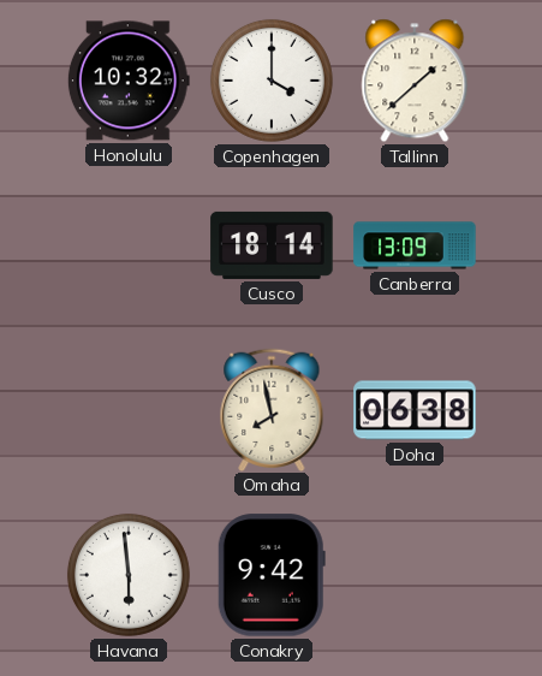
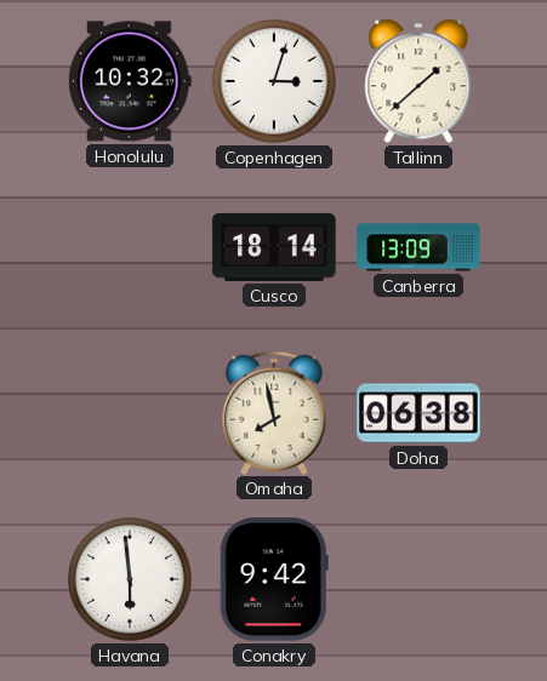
Copenhagen: 4:00 -> 3:03
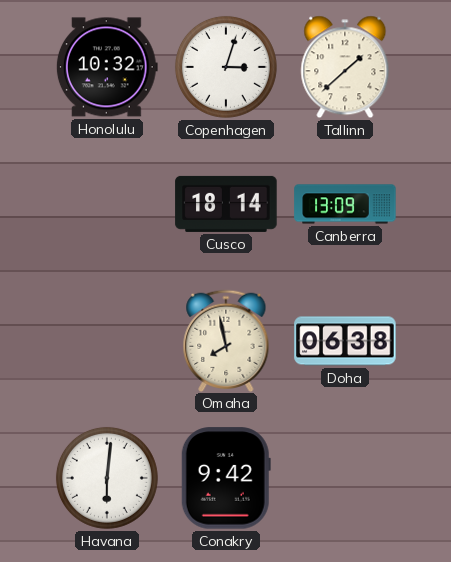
Havana: 5:59 -> 6:01
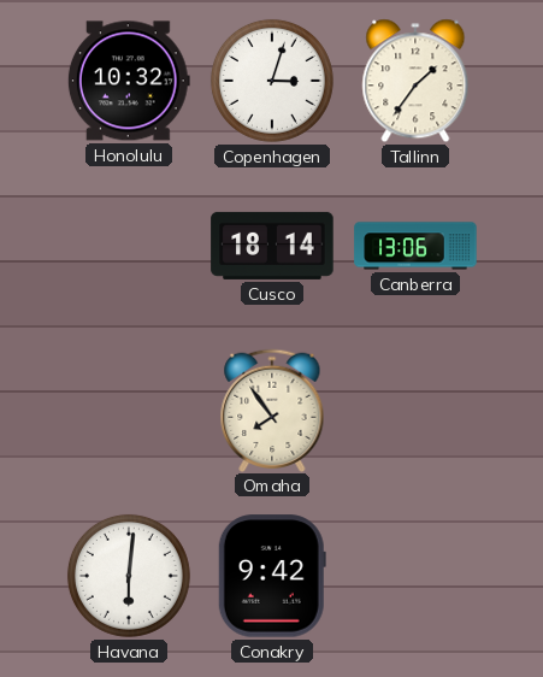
Tallinn: 1:38 -> 1:36
Canberra: 13:09 -> 13:06
Omaha: 7:58 -> 7:54
Doha: 06:38 -> none
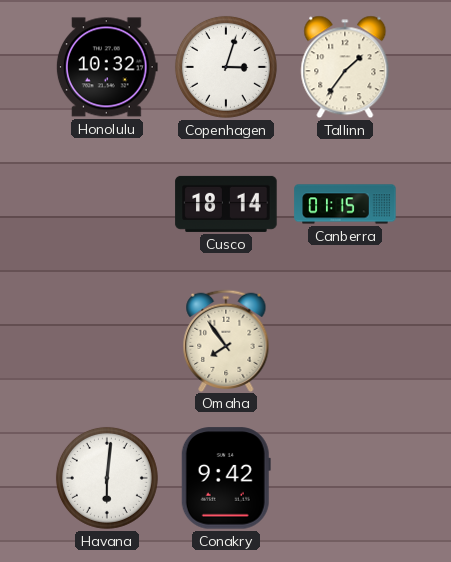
Canberra: 13:06 -> 01:15
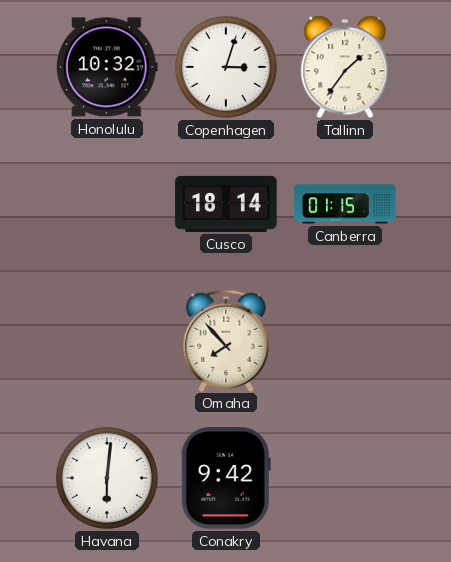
Omaha: 7:54 -> 7:53
